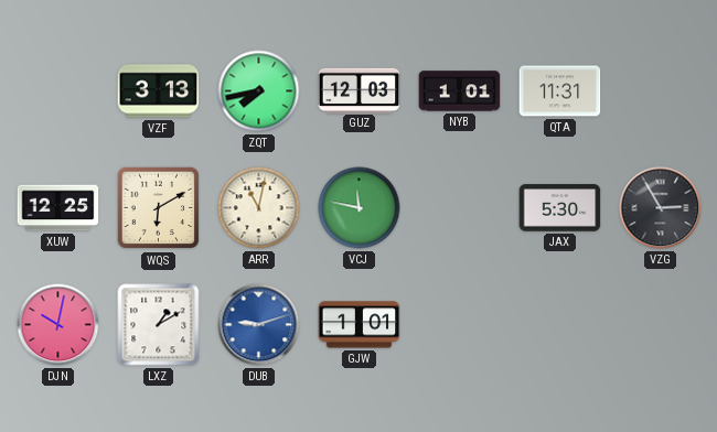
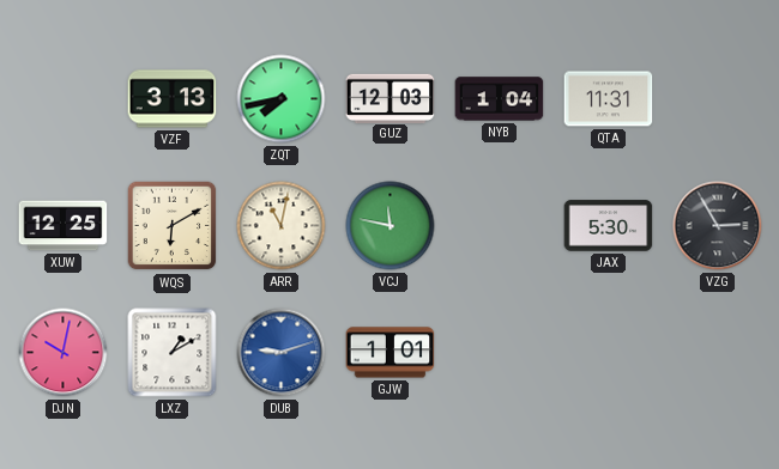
NYB: 1:01 -> 1:04
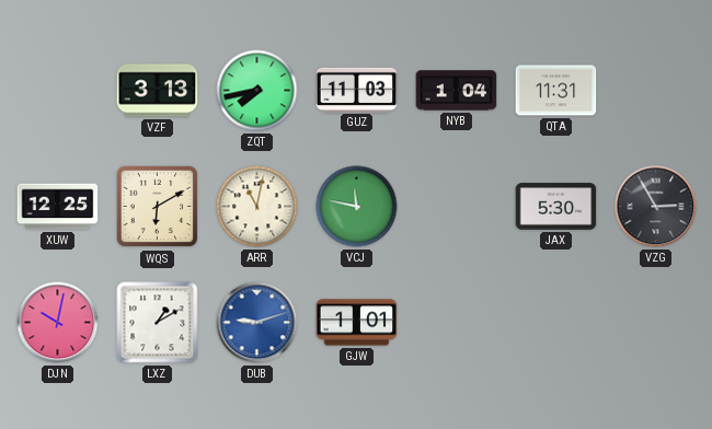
GUZ: 12:03 -> 11:03
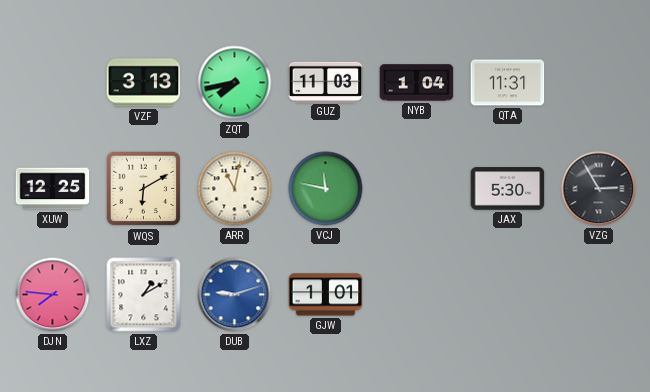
DJN: 10:02 -> 7:46
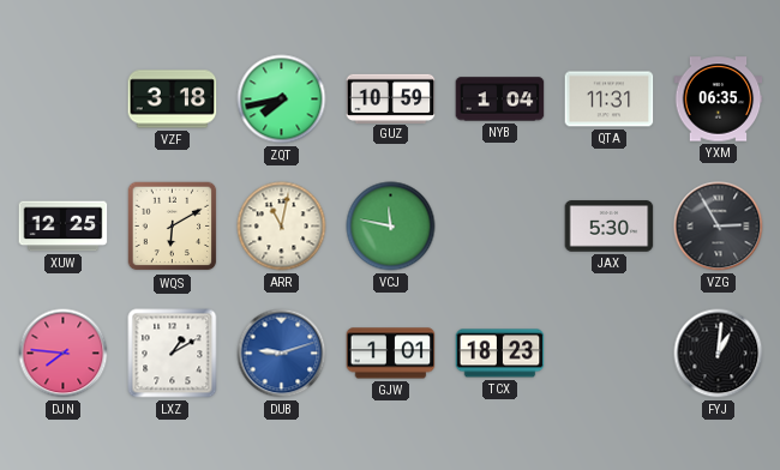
VZF: 3:13 -> 3:18
GUZ: 11:03 -> 10:59
YXM: none -> 06:35
TCX: none -> 18:23
FYJ: none -> 1:01
